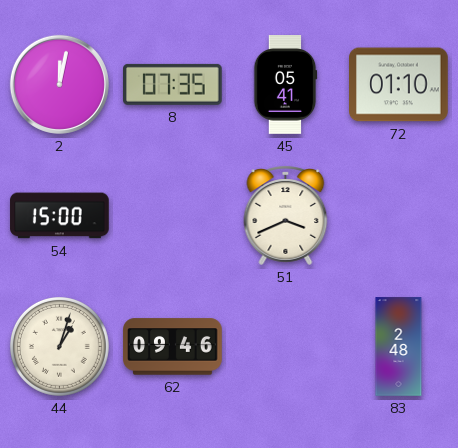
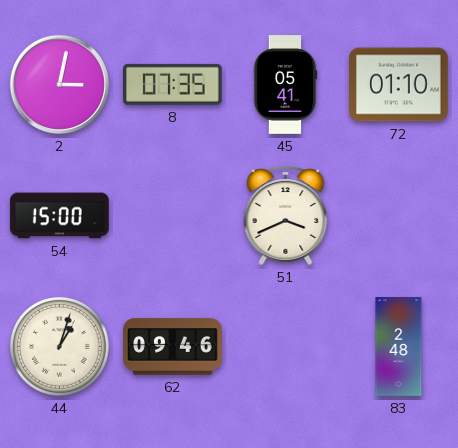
2: 12:02 -> 3:02
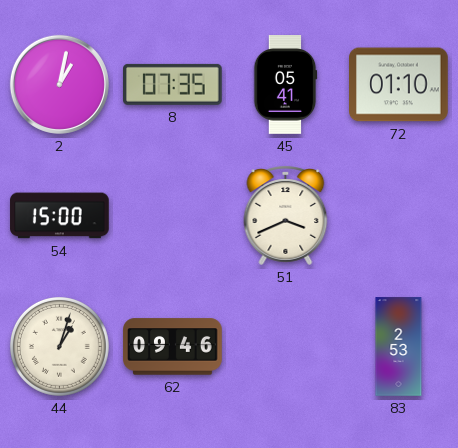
2: 3:02 -> 1:02
83: 2:48 -> 2:53
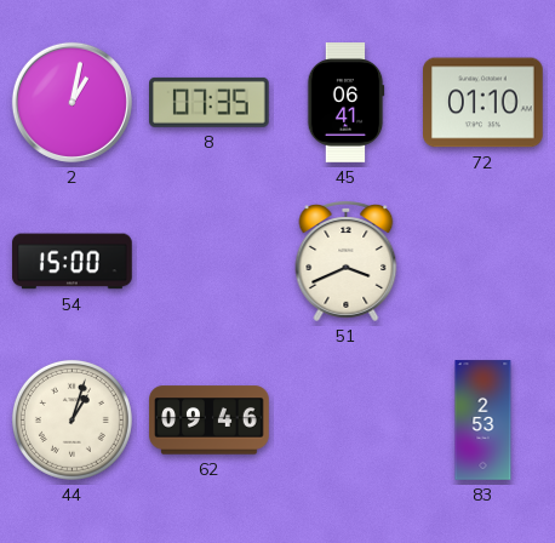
45: 05:41 -> 06:41
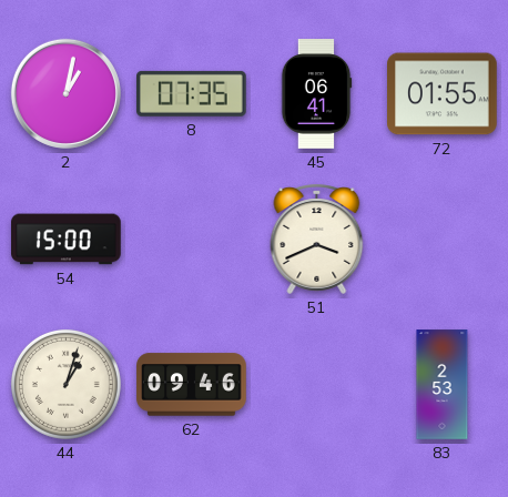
72: 01:10 -> 01:55
